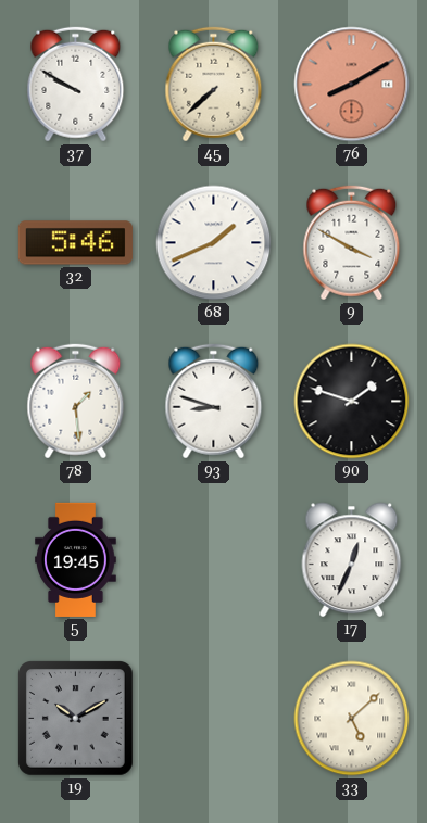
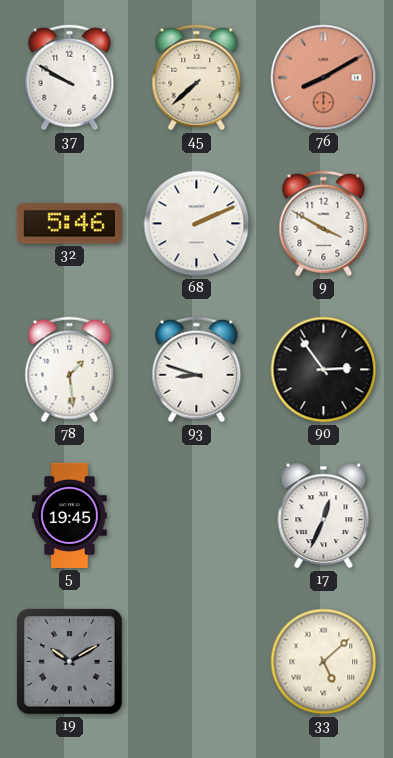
68: 1:41 -> 2:11
90: 1:48 -> 2:54
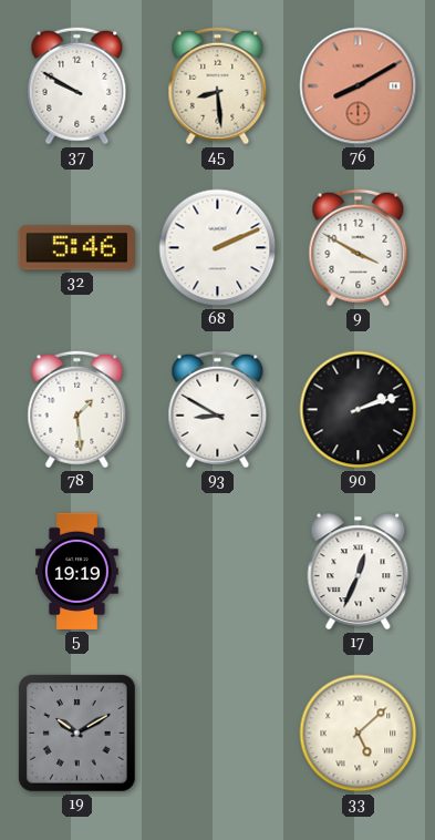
45: 7:38 -> 8:29
93: 8:48 -> 8:50
90: 2:54 -> 2:12
5: 19:45 -> 19:19
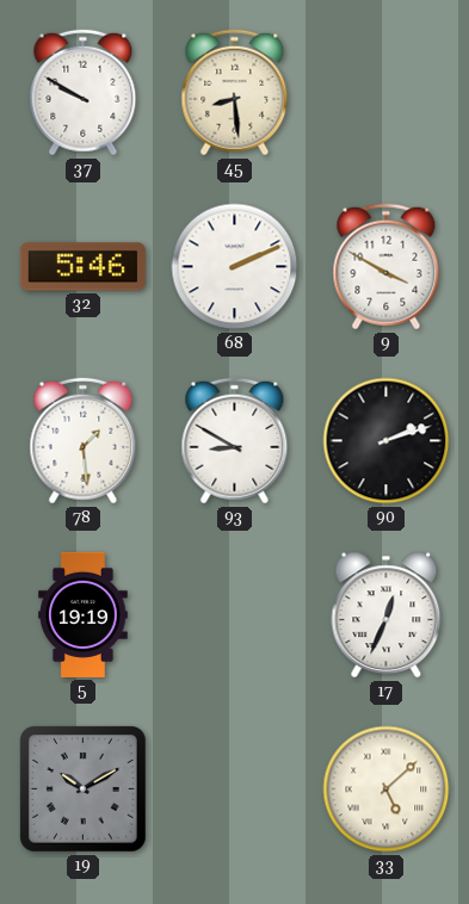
76: 8:10 -> none
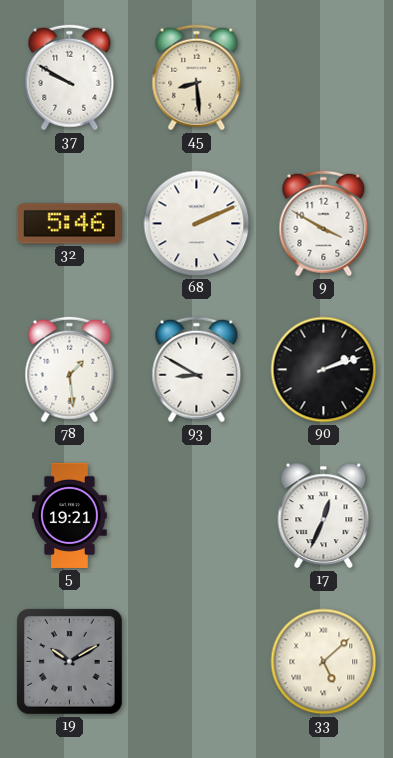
5: 19:19 -> 19:21
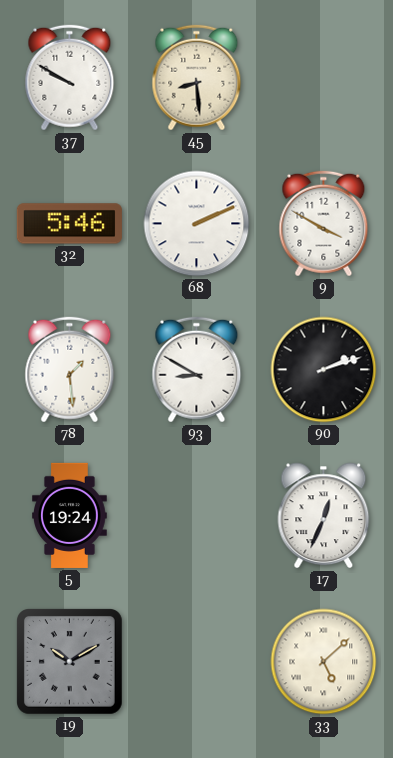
5: 19:21 -> 19:24
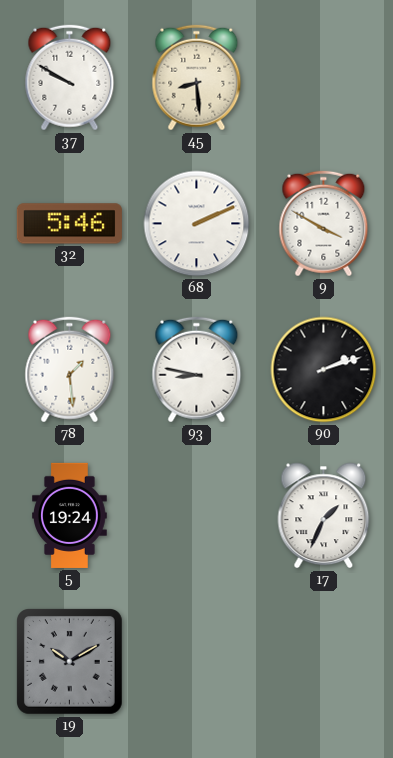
93: 8:50 -> 8:47
17: 12:34 -> 1:34
33: 5:08 -> none
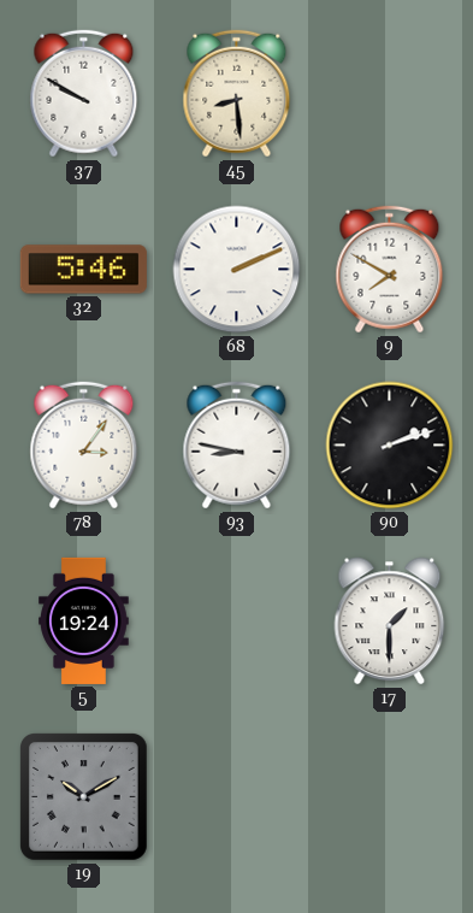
9: 3:50 -> 7:50
78: 1:29 -> 3:06
17: 1:34 -> 1:30
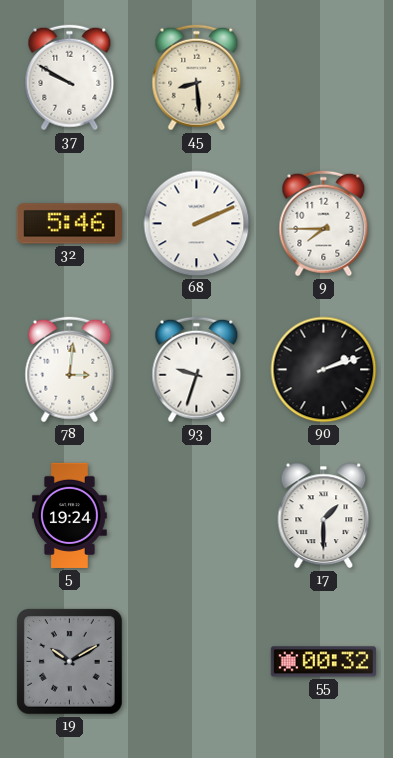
9: 7:50 -> 7:45
78: 3:06 -> 3:01
93: 8:47 -> 9:33
55: none -> 00:32
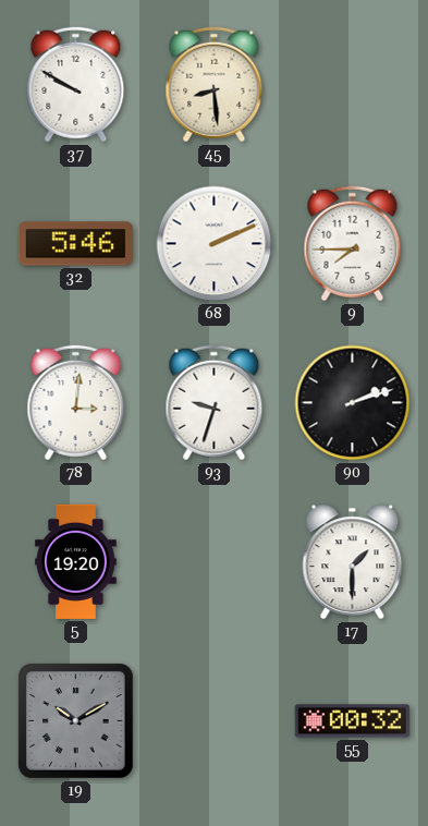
5: 19:24 -> 19:20
